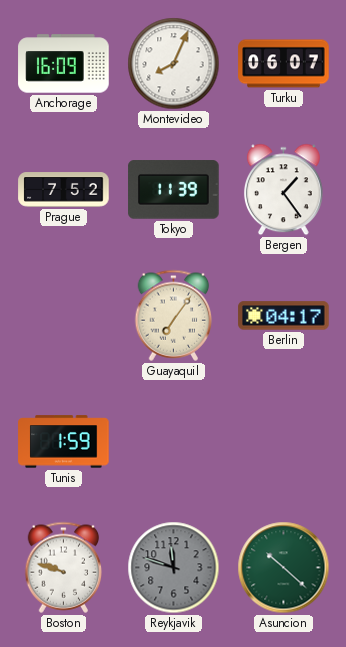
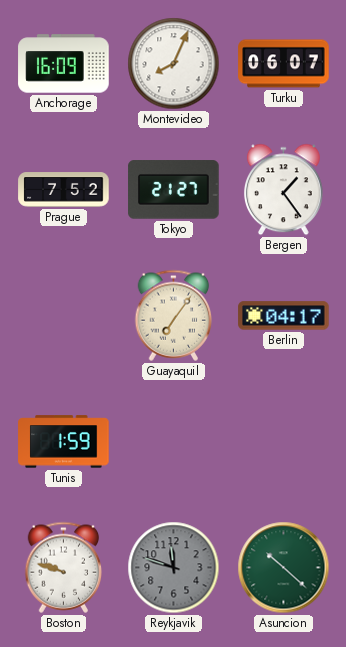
Tokyo: 11:39 -> 21:27
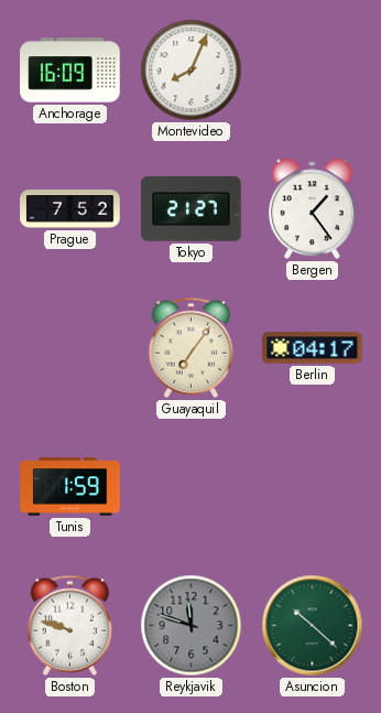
Turku: 06:07 -> none
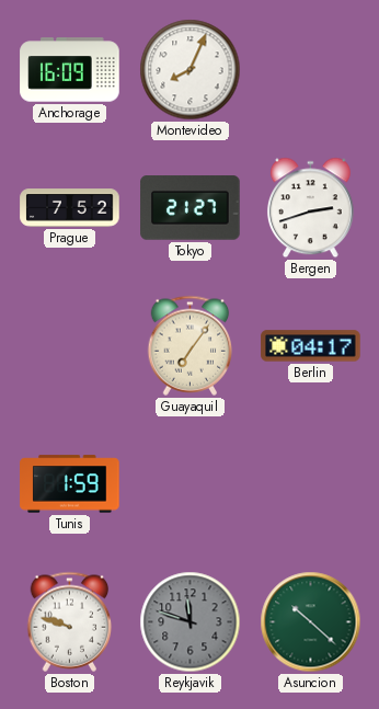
Bergen: 1:24 -> 2:42
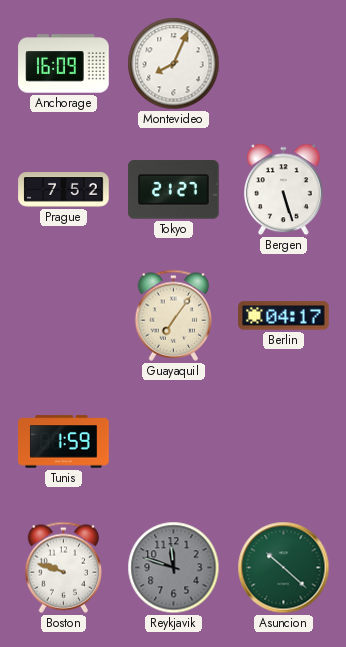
Bergen: 2:42 -> 5:27
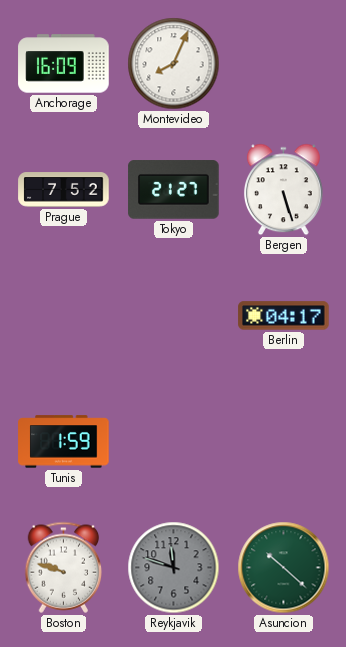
Guayaquil: 7:06 -> none
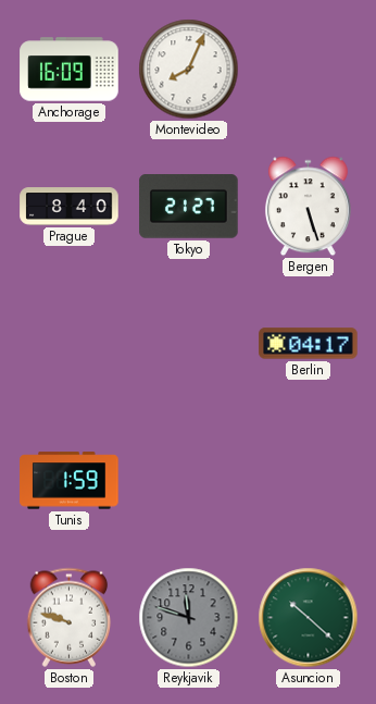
Prague: 7:52 -> 8:40
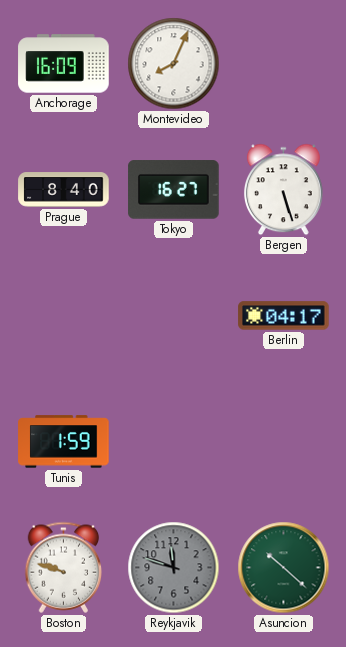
Tokyo: 21:27 -> 16:27
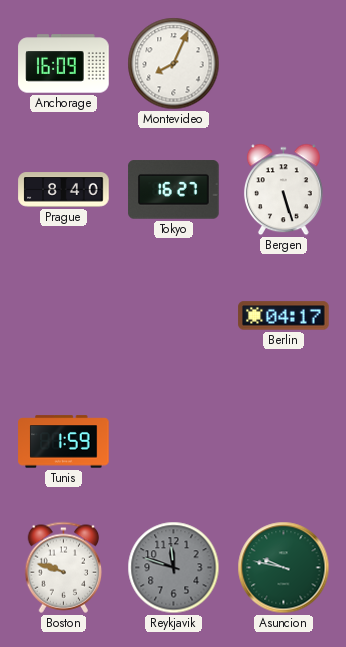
Asuncion: 10:22 -> 9:47
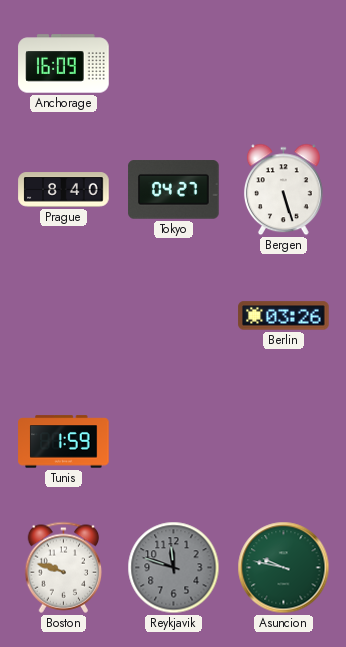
Montevideo: 8:04 -> none
Tokyo: 16:27 -> 04:27
Berlin: 04:17 -> 03:26
